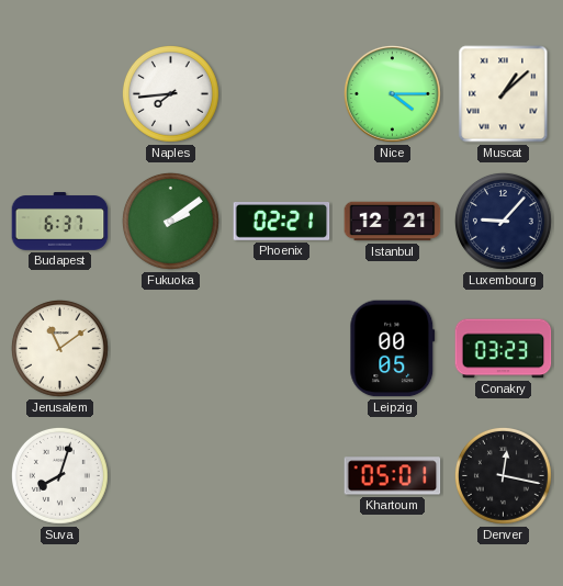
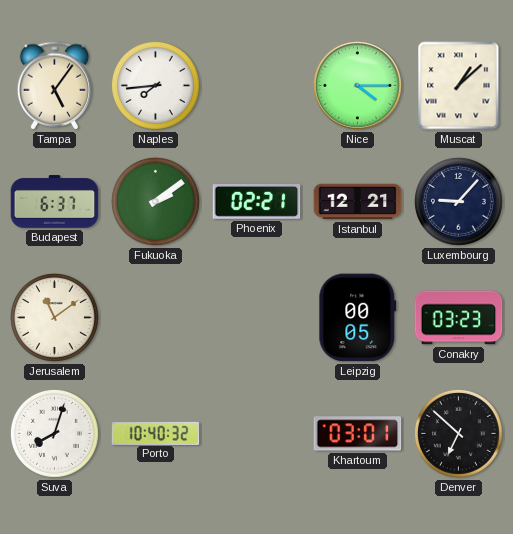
Tampa: none -> 5:06
Porto: none -> 10:40
Khartoum: 05:01 -> 03:01
Denver: 12:17 -> 6:52
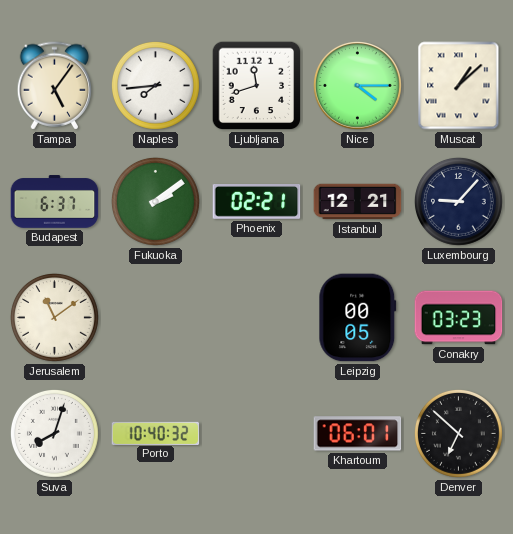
Ljubljana: none -> 11:42
Khartoum: 03:01 -> 06:01
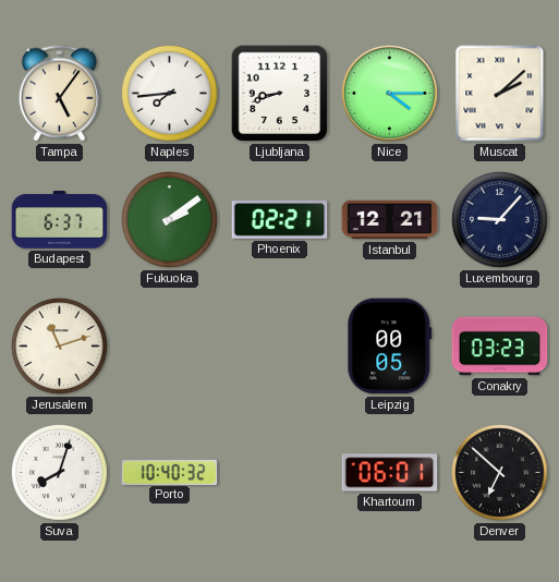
Ljubljana: 11:42 -> 8:42
Muscat: 1:08 -> 2:08
Jerusalem: 11:09 -> 11:12
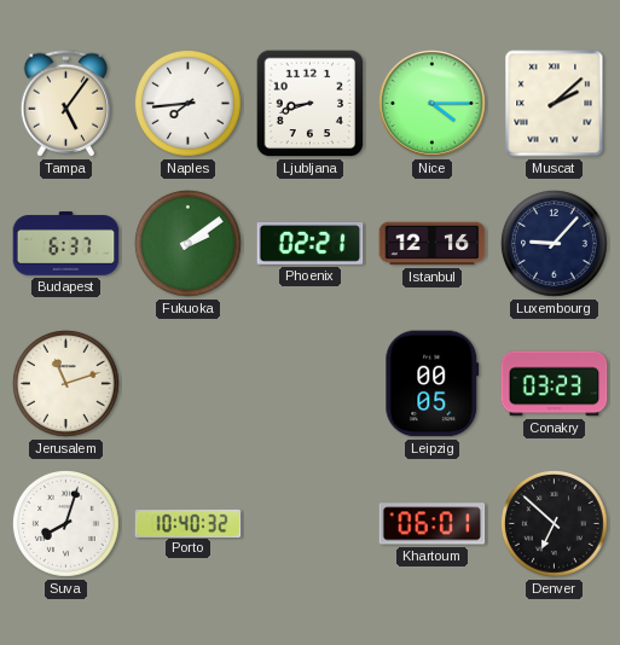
Istanbul: 12:21 -> 12:16
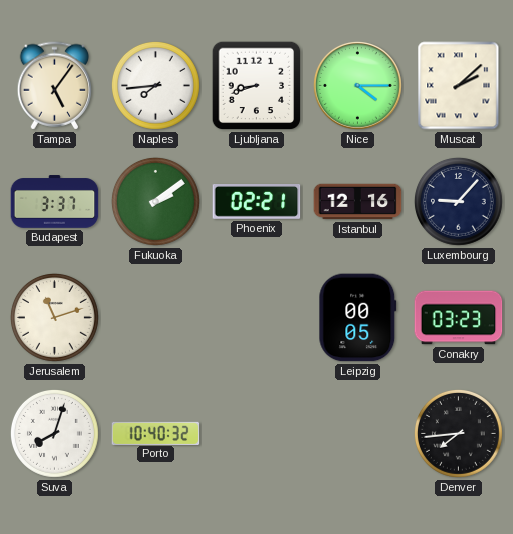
Budapest: 6:37 -> 3:37
Khartoum: 06:01 -> none
Denver: 6:52 -> 7:44
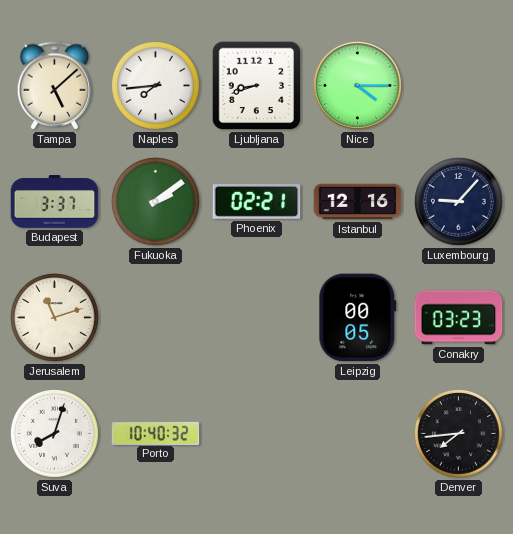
Tampa: 5:06 -> 5:08
Muscat: 2:08 -> none
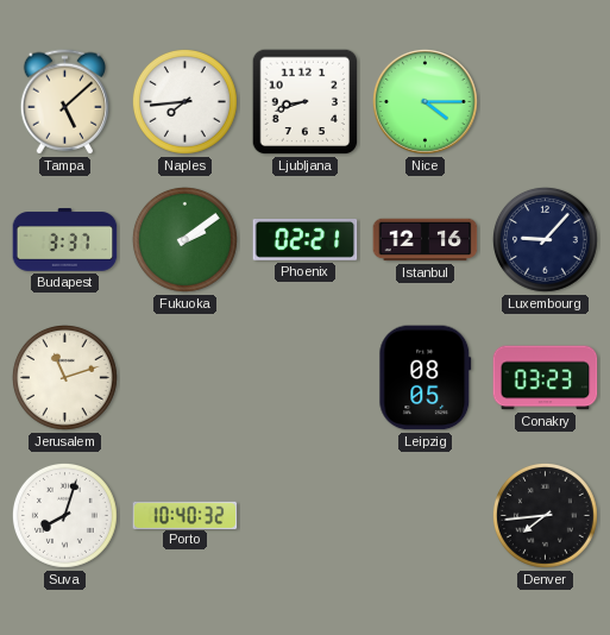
Leipzig: 00:05 -> 08:05
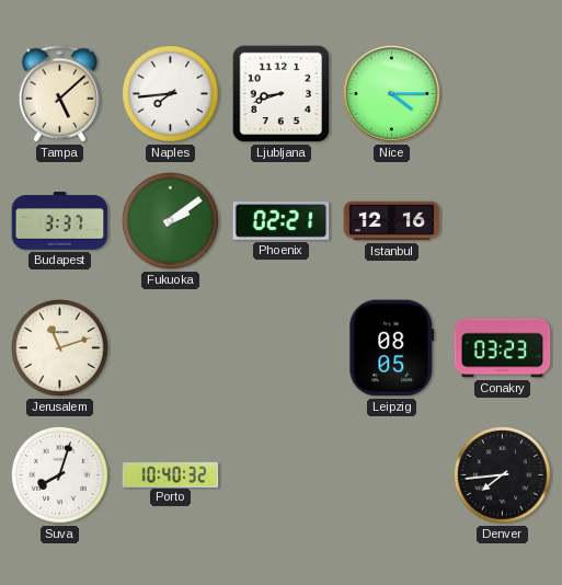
Luxembourg: 9:07 -> none
